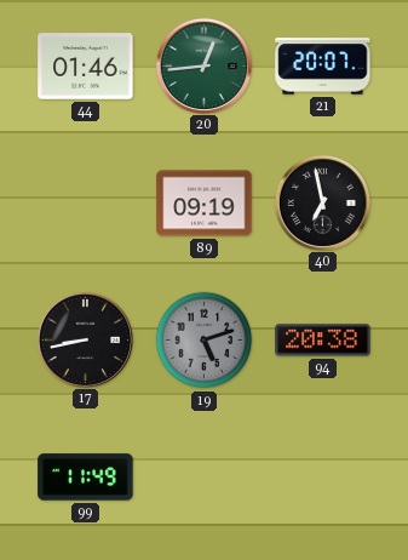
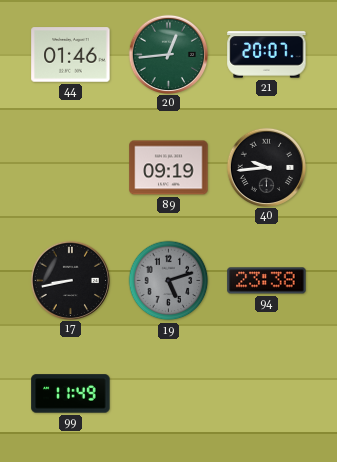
40: 6:58 -> 9:44
94: 20:38 -> 23:38
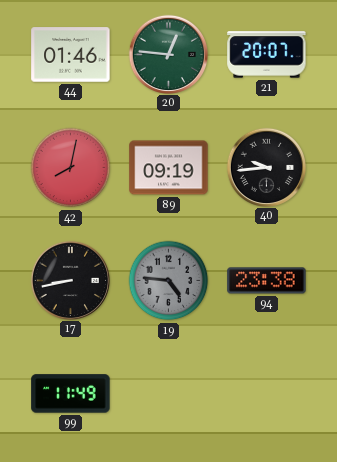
20: 12:44 -> 12:46
42: none -> 8:02
19: 5:12 -> 4:46
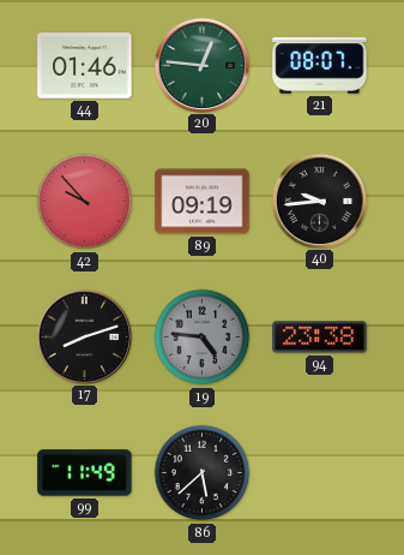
21: 20:07 -> 08:07
42: 8:02 -> 9:53
17: 8:43 -> 8:12
86: none -> 5:38
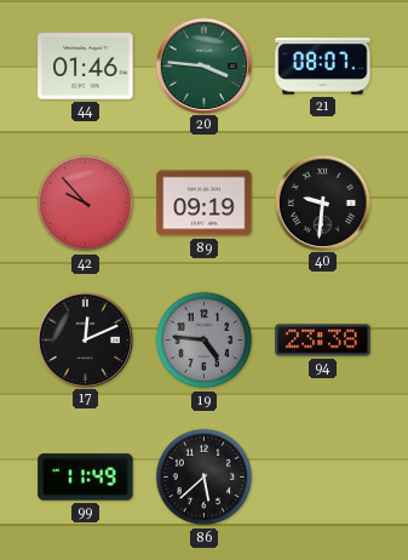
20: 12:46 -> 3:46
40: 9:44 -> 9:31
17: 8:12 -> 12:11
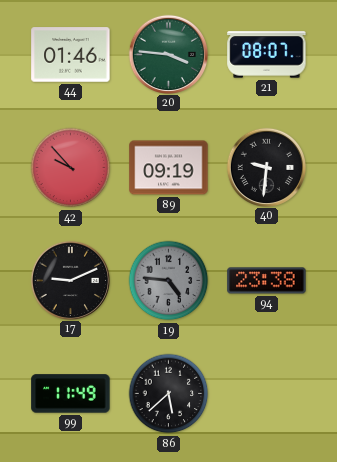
17: 12:11 -> 9:11
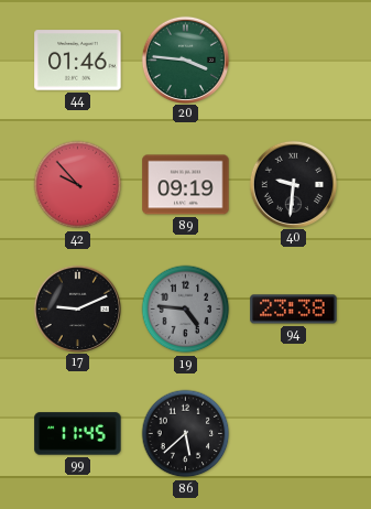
21: 08:07 -> none
99: 11:49 -> 11:45
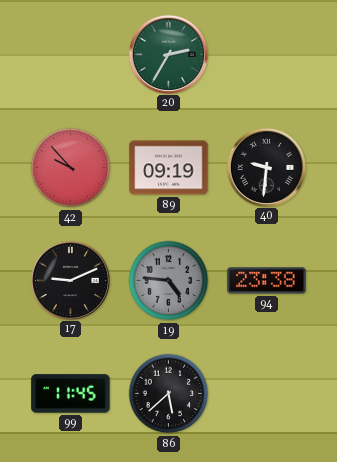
44: 01:46 -> none
20: 3:46 -> 2:35
